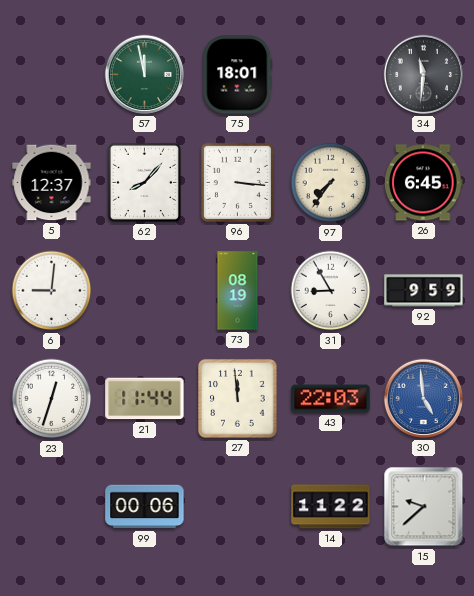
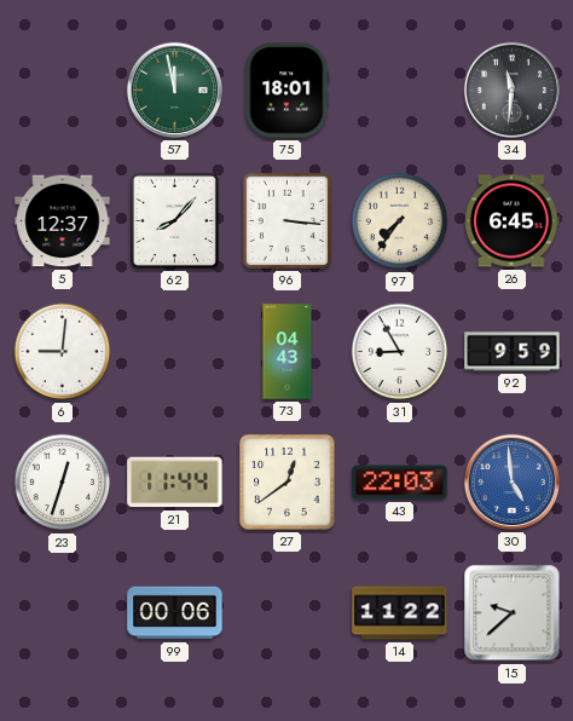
73: 08:19 -> 04:43
27: 11:59 -> 12:39
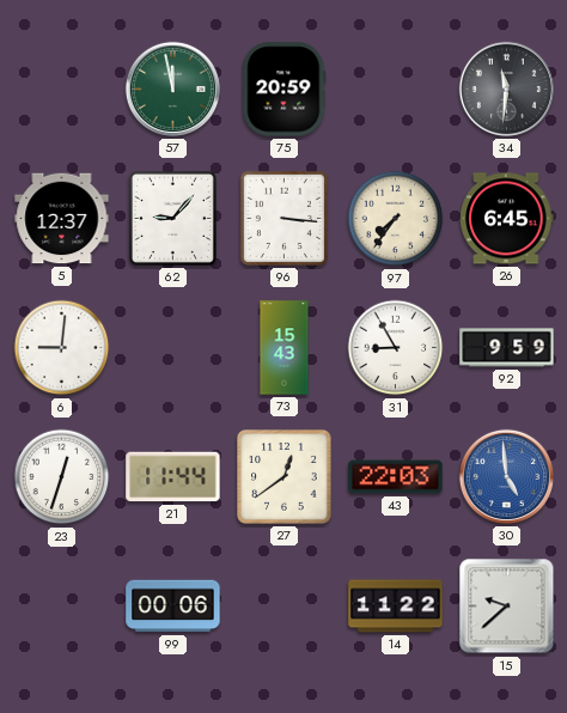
75: 18:01 -> 20:59
62: 8:07 -> 9:07
73: 04:43 -> 15:43
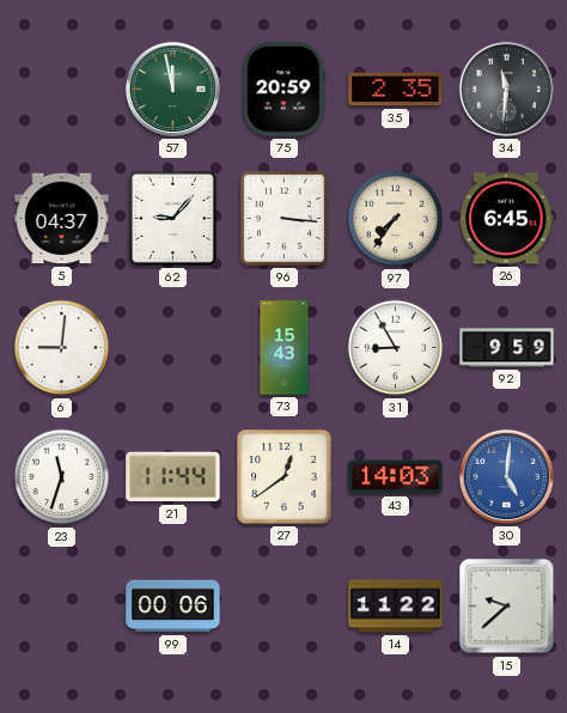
35: none -> 2:35
5: 12:37 -> 04:37
23: 12:33 -> 11:33
43: 22:03 -> 14:03
30: 4:59 -> 5:01
